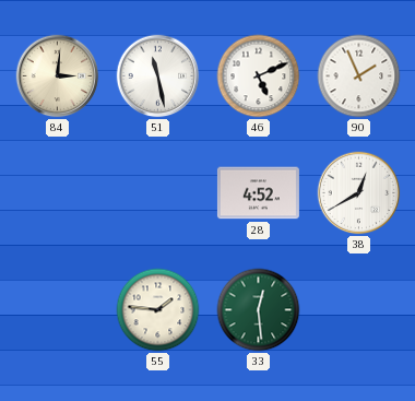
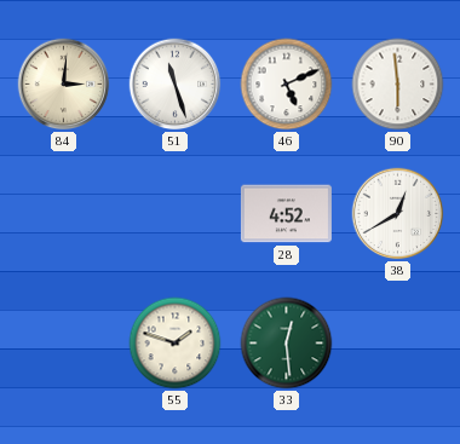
51: 11:28 -> 11:27
90: 1:56 -> 5:59
55: 1:46 -> 1:48
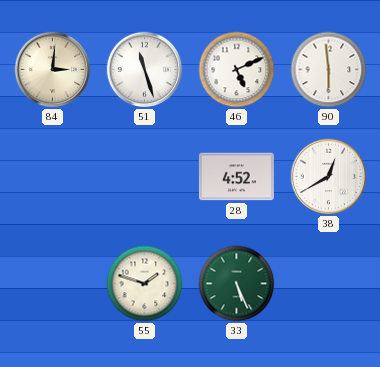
33: 12:29 -> 5:26
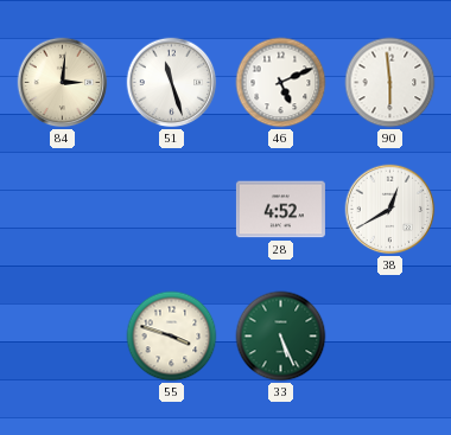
55: 1:48 -> 3:48
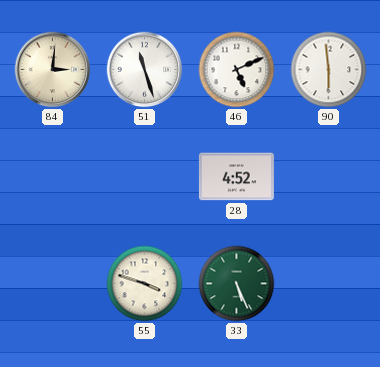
38: 12:40 -> none
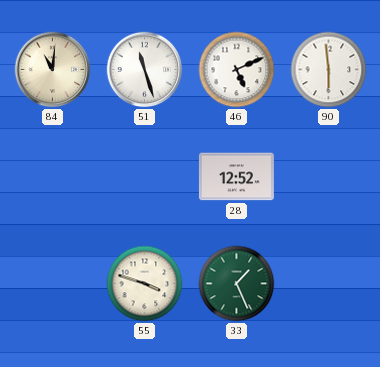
84: 3:01 -> 11:01
28: 4:52 -> 12:52
33: 5:26 -> 1:26
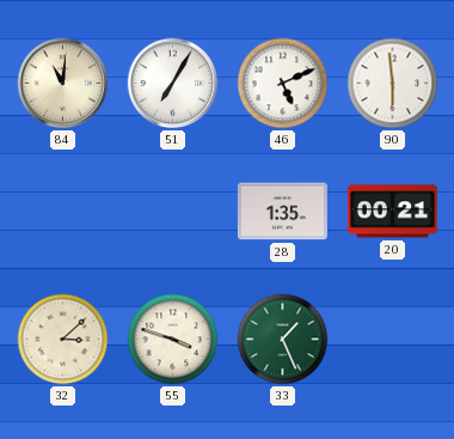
51: 11:27 -> 7:05
28: 12:52 -> 1:35
20: none -> 00:21
32: none -> 3:08
